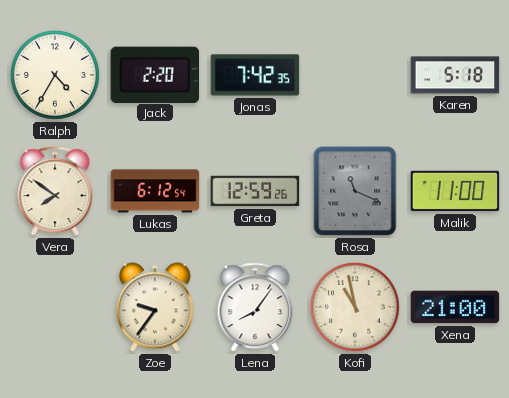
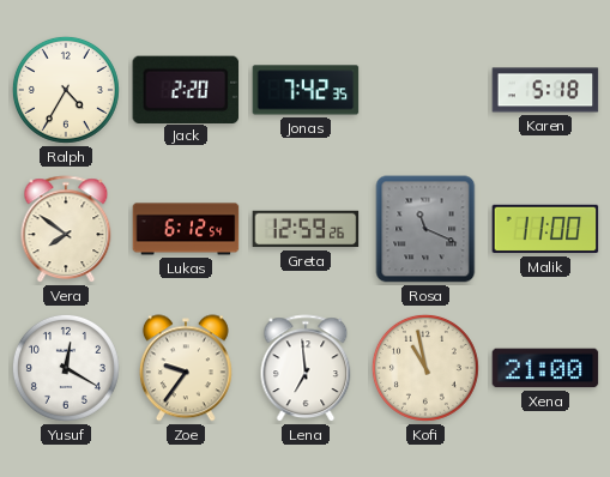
Yusuf: none -> 12:20
Lena: 8:06 -> 6:59
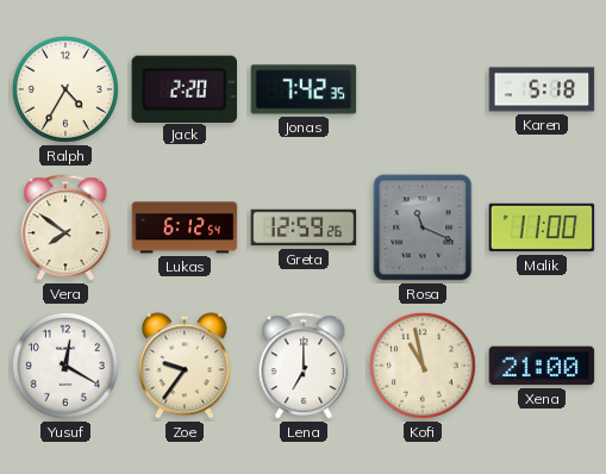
Lena: 6:59 -> 7:00
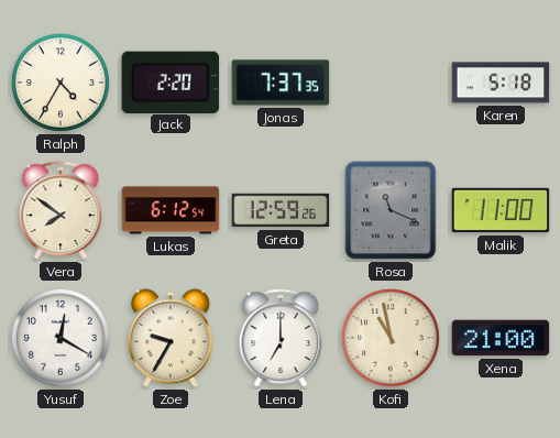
Jonas: 7:42 -> 7:37
Zoe: 9:36 -> 9:35
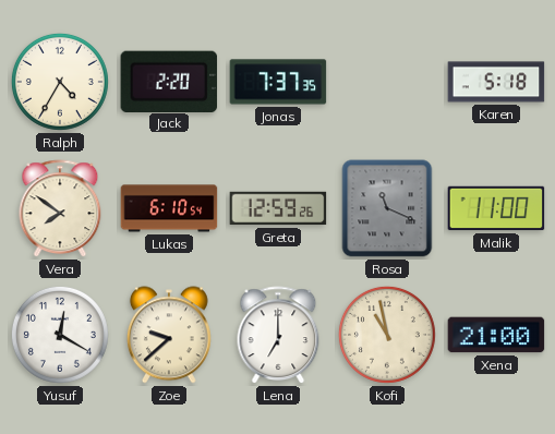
Lukas: 6:12 -> 6:10
Zoe: 9:35 -> 9:38
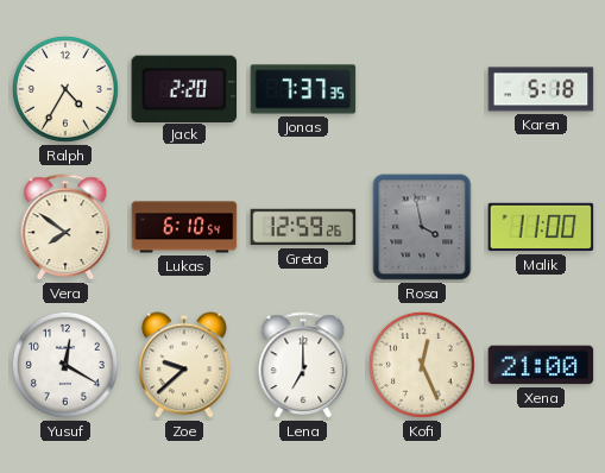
Rosa: 11:19 -> 3:58
Kofi: 10:58 -> 12:26
